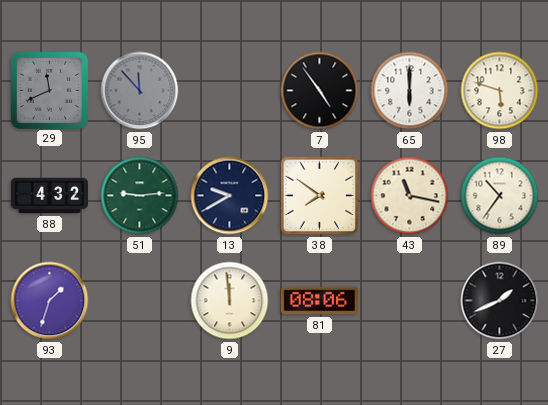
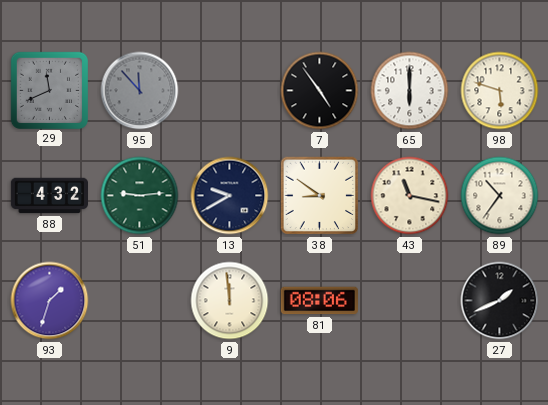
38: 7:51 -> 8:51
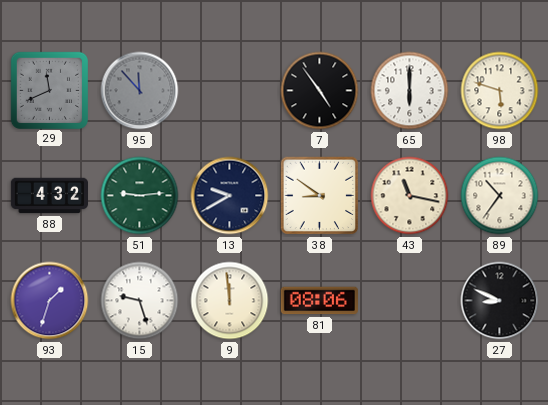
15: none -> 9:27
27: 1:41 -> 8:49
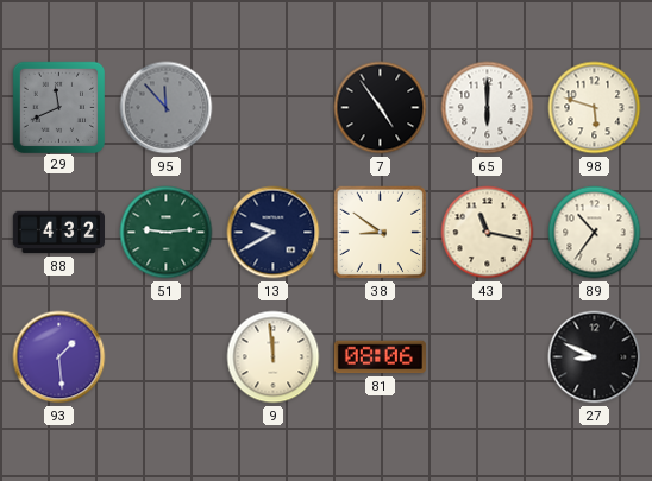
93: 1:33 -> 1:29
15: 9:27 -> none
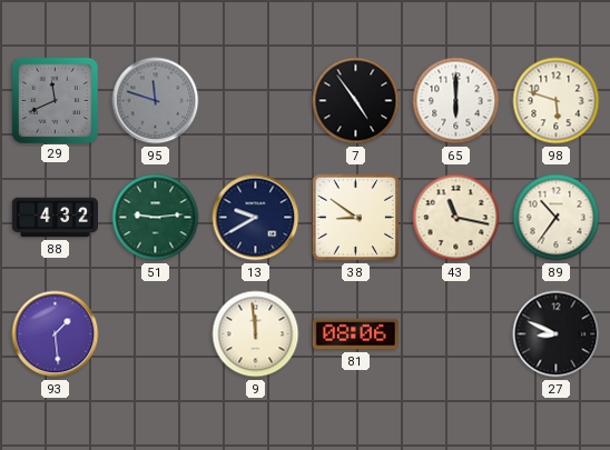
95: 11:53 -> 11:48
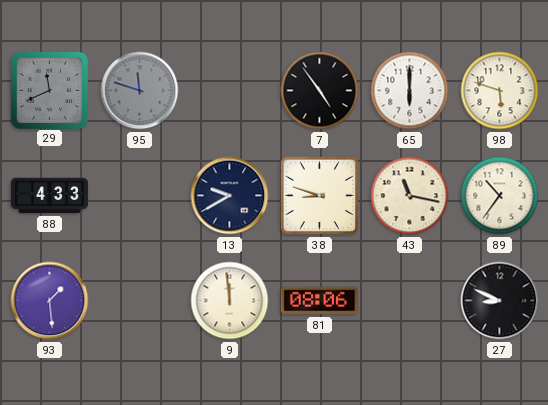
88: 4:32 -> 4:33
51: 9:14 -> none
38: 8:51 -> 8:48
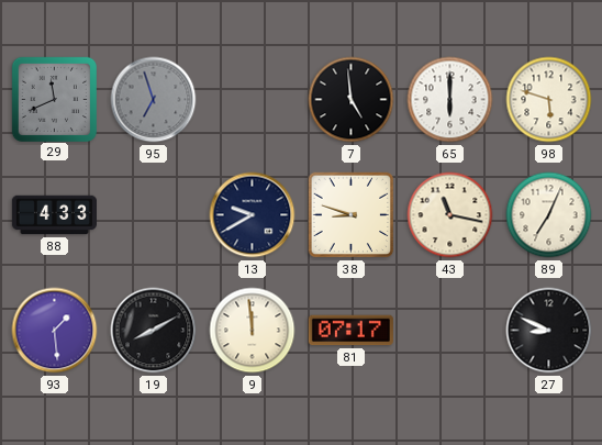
95: 11:48 -> 6:57
7: 4:54 -> 4:59
89: 10:36 -> 7:04
19: none -> 8:10
81: 08:06 -> 07:17
